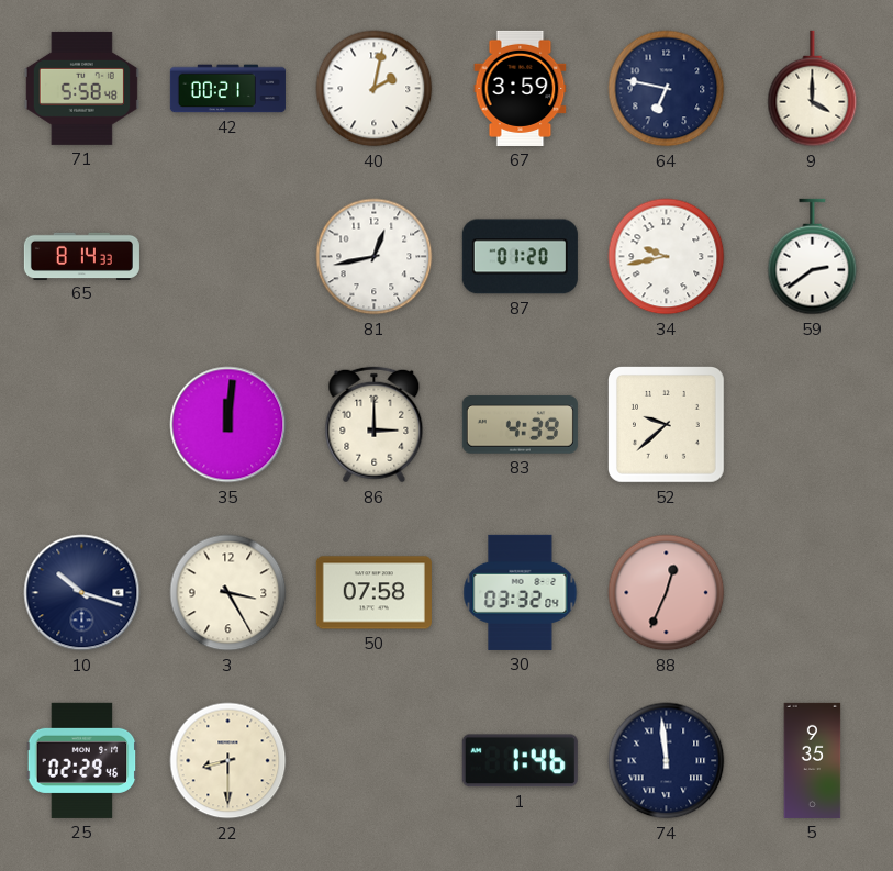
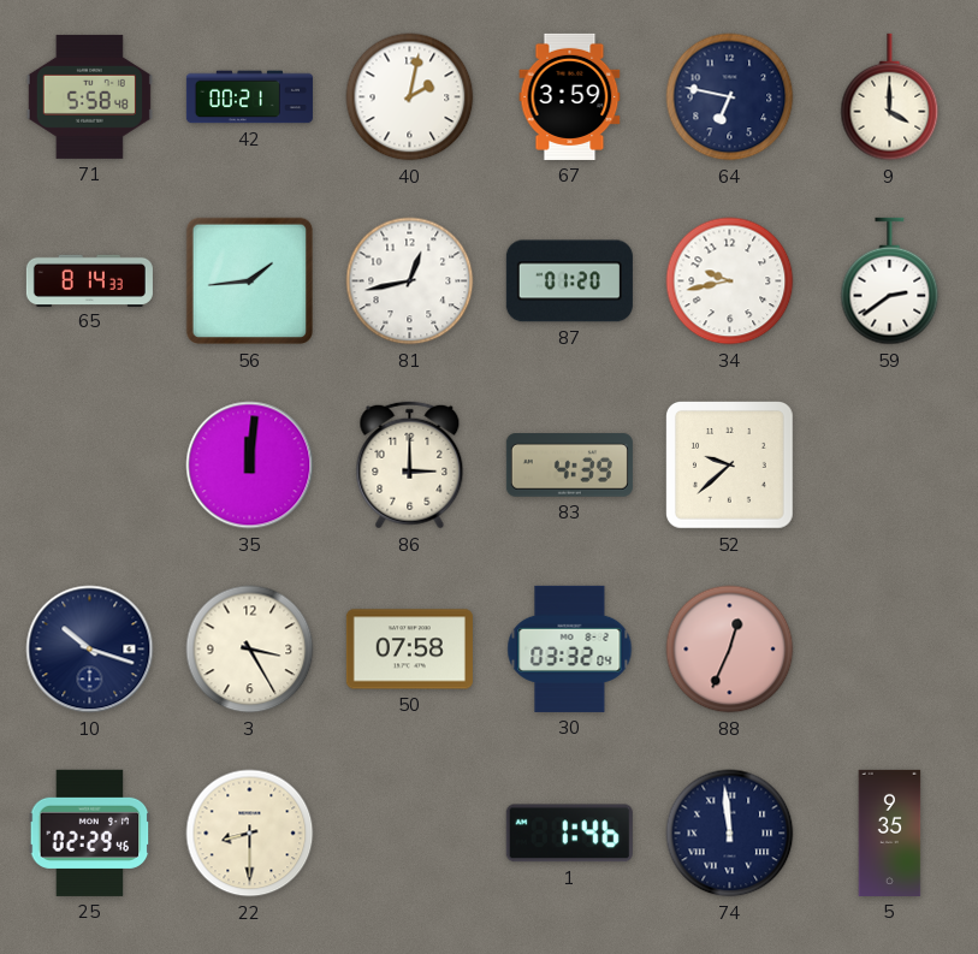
56: none -> 1:44
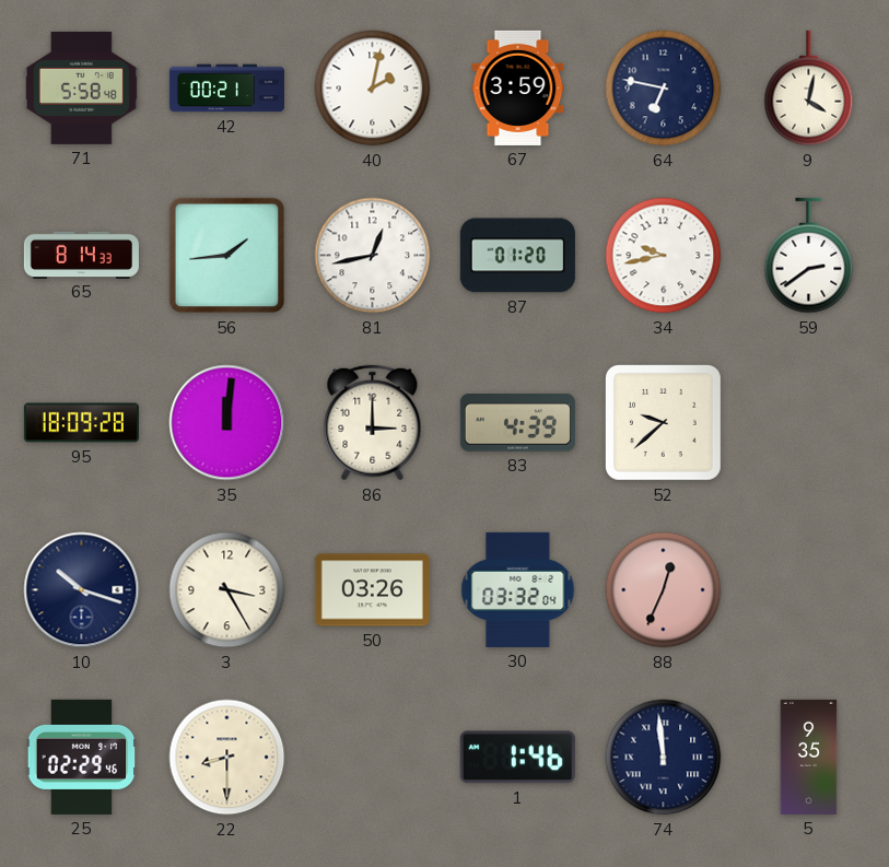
9: 4:00 -> 4:02
95: none -> 18:09
50: 07:58 -> 03:26
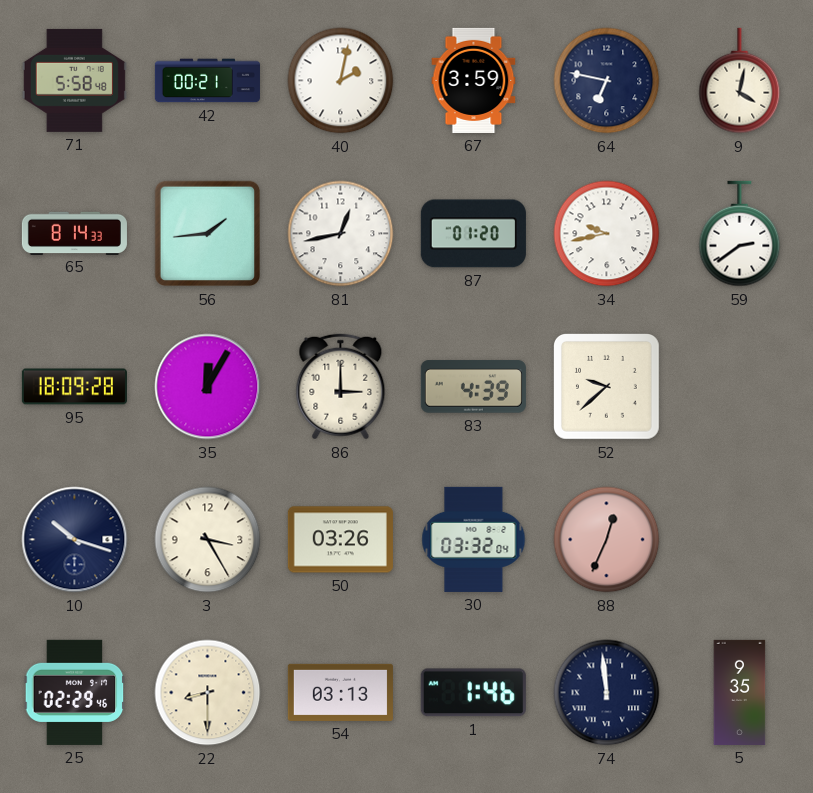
35: 12:01 -> 12:05
54: none -> 03:13
